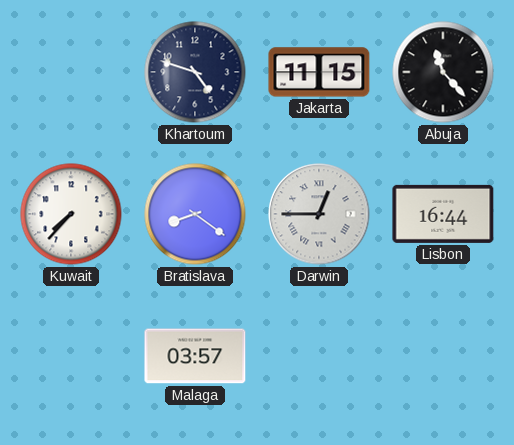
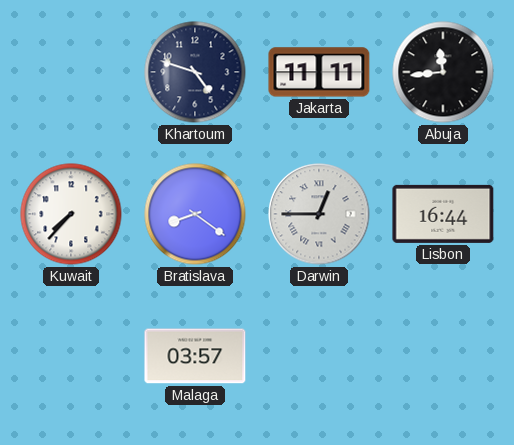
Jakarta: 11:15 -> 11:11
Abuja: 11:23 -> 11:44
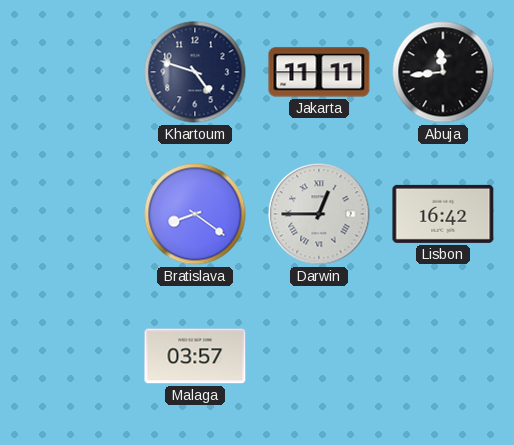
Kuwait: 7:37 -> none
Lisbon: 16:44 -> 16:42
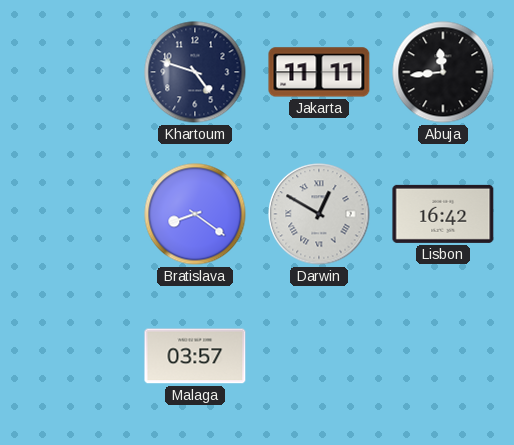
Darwin: 12:45 -> 12:50
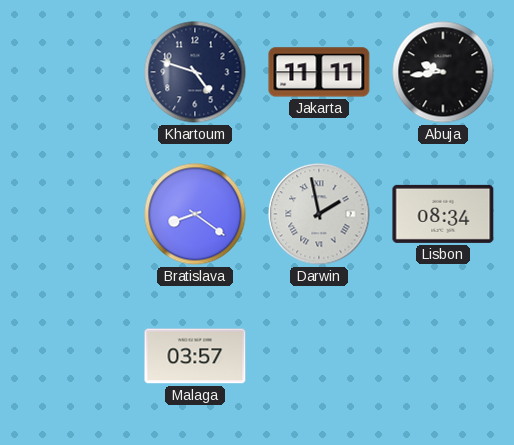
Abuja: 11:44 -> 9:44
Darwin: 12:50 -> 1:58
Lisbon: 16:42 -> 08:34
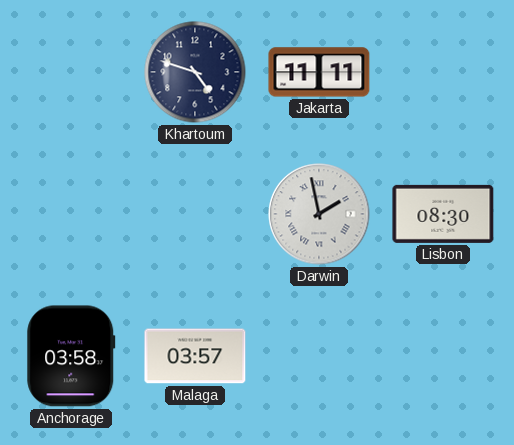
Abuja: 9:44 -> none
Bratislava: 8:21 -> none
Lisbon: 08:34 -> 08:30
Anchorage: none -> 03:58
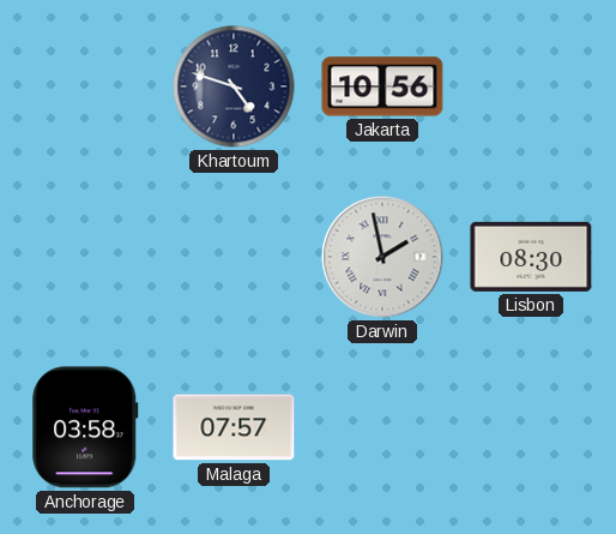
Jakarta: 11:11 -> 10:56
Malaga: 03:57 -> 07:57
